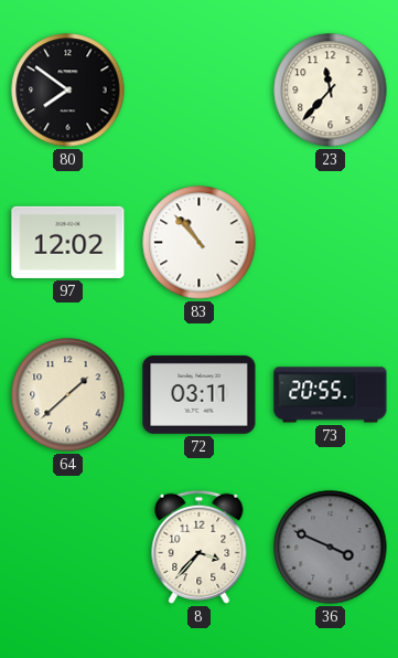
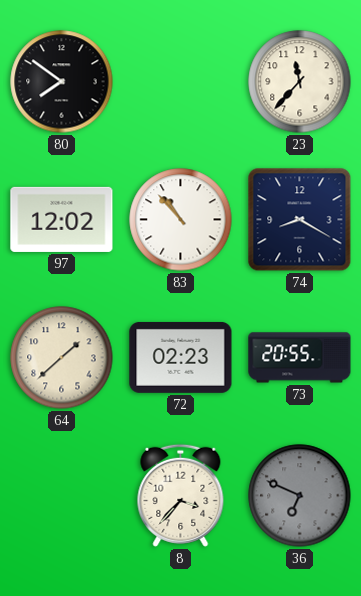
74: none -> 8:20
72: 03:11 -> 02:23
36: 3:49 -> 6:49
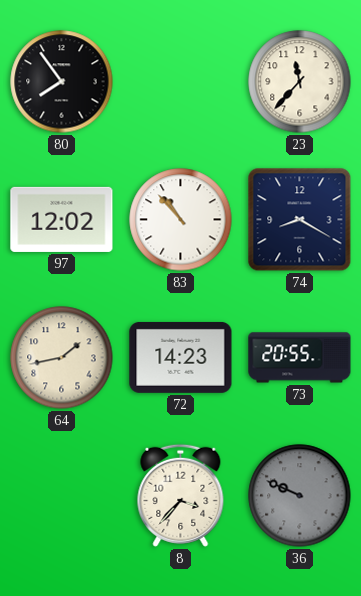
80: 7:51 -> 7:54
64: 1:38 -> 1:43
72: 02:23 -> 14:23
36: 6:49 -> 9:49
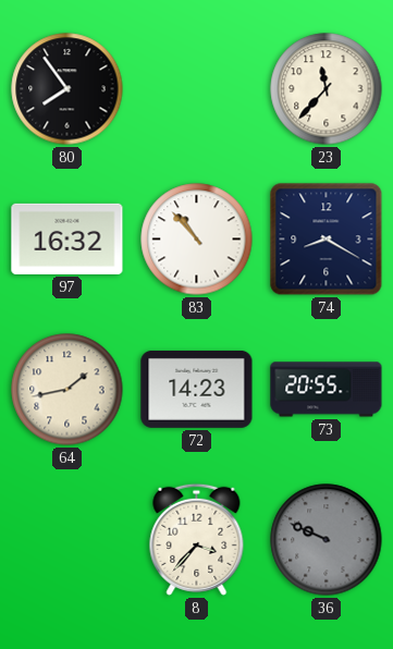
97: 12:02 -> 16:32
